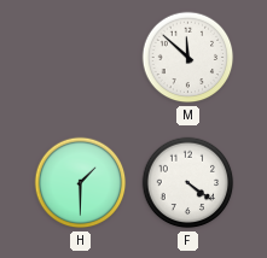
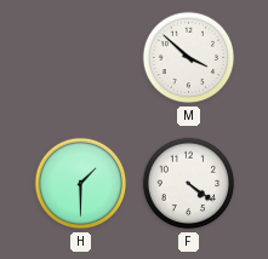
M: 11:52 -> 3:52
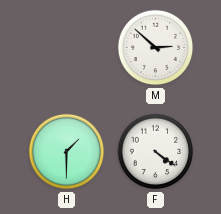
M: 3:52 -> 2:52
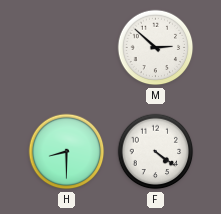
H: 1:30 -> 8:30
